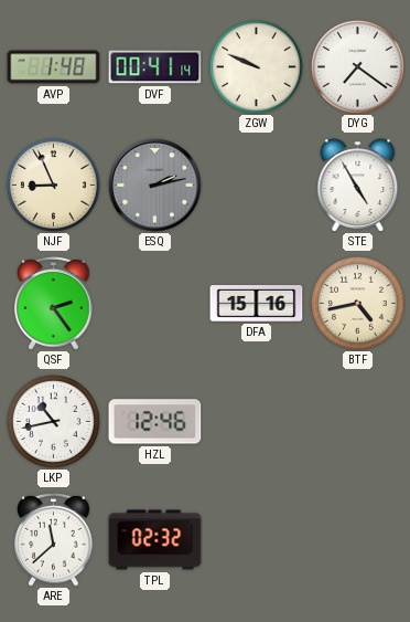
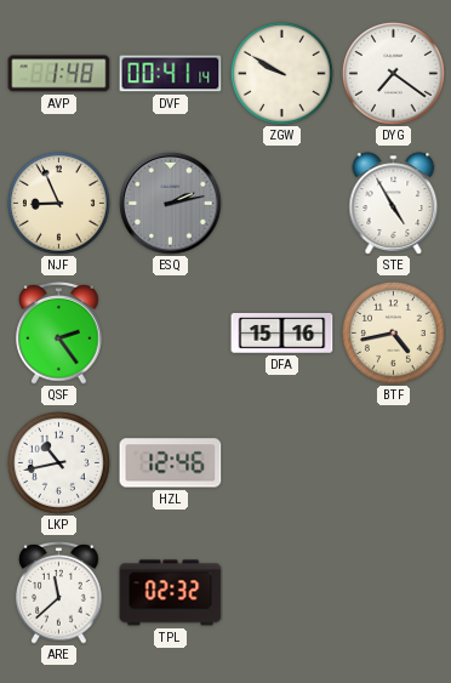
ZGW: 9:49 -> 9:50
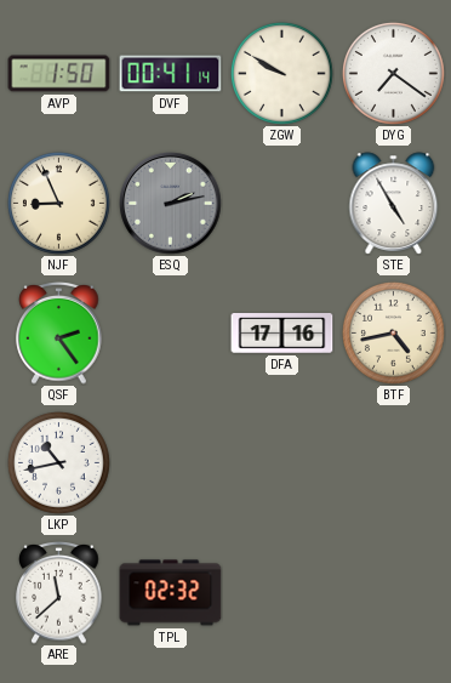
AVP: 1:48 -> 1:50
DFA: 15:16 -> 17:16
HZL: 12:46 -> none
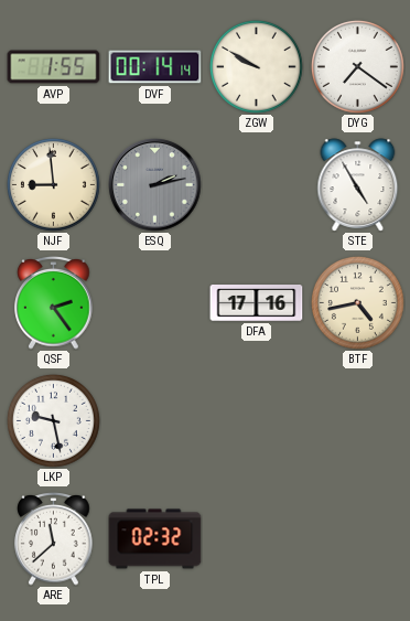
AVP: 1:50 -> 1:55
DVF: 00:41 -> 00:14
NJF: 8:56 -> 8:59
LKP: 10:43 -> 9:28
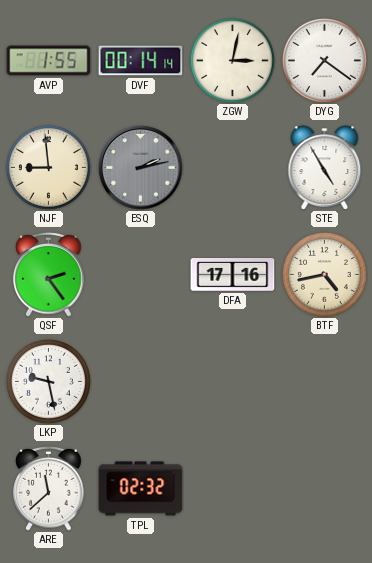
ZGW: 9:50 -> 3:02
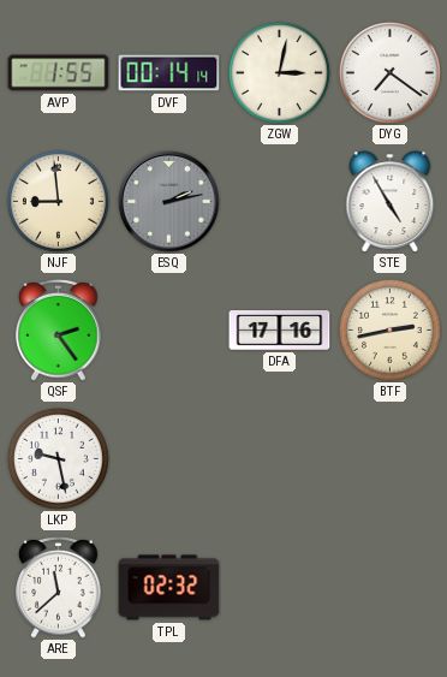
BTF: 4:43 -> 2:43
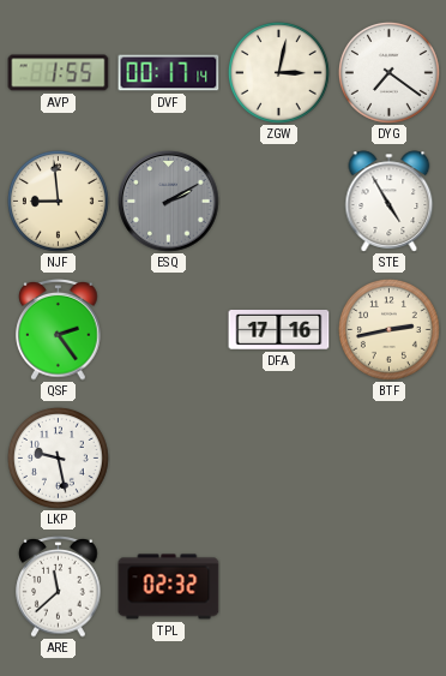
DVF: 00:14 -> 00:17
ESQ: 2:13 -> 2:10
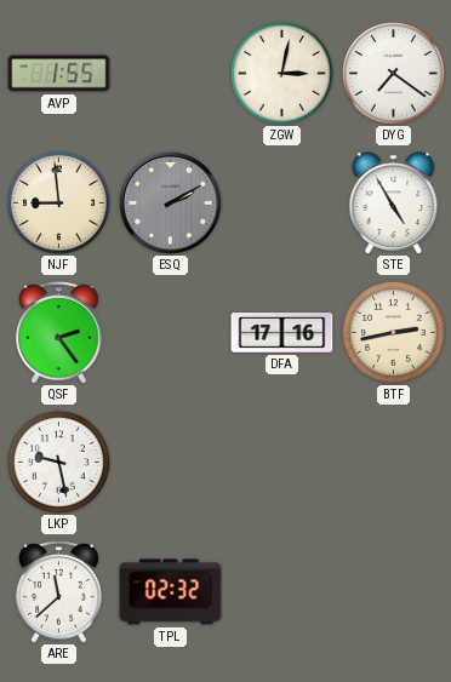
DVF: 00:17 -> none
